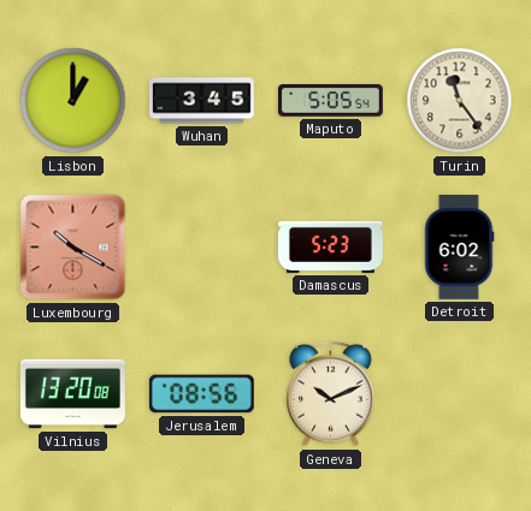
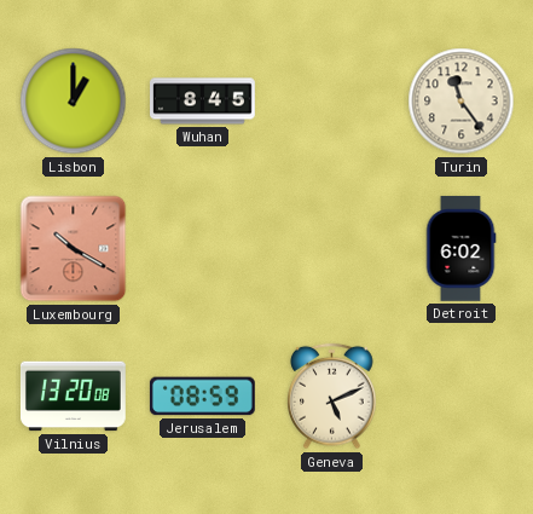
Wuhan: 3:45 -> 8:45
Maputo: 5:05 -> none
Damascus: 5:23 -> none
Jerusalem: 08:56 -> 08:59
Geneva: 10:11 -> 5:11
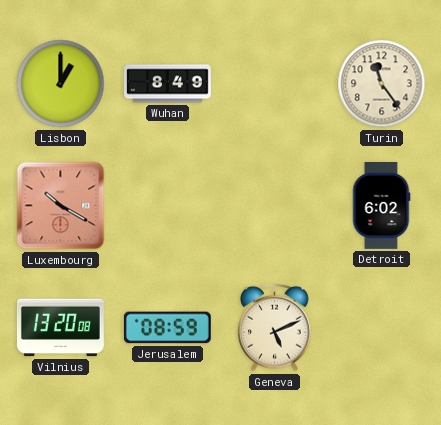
Wuhan: 8:45 -> 8:49
